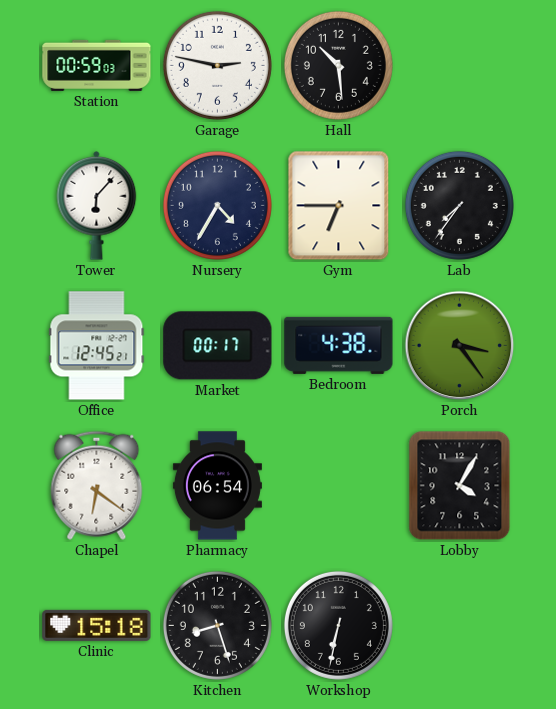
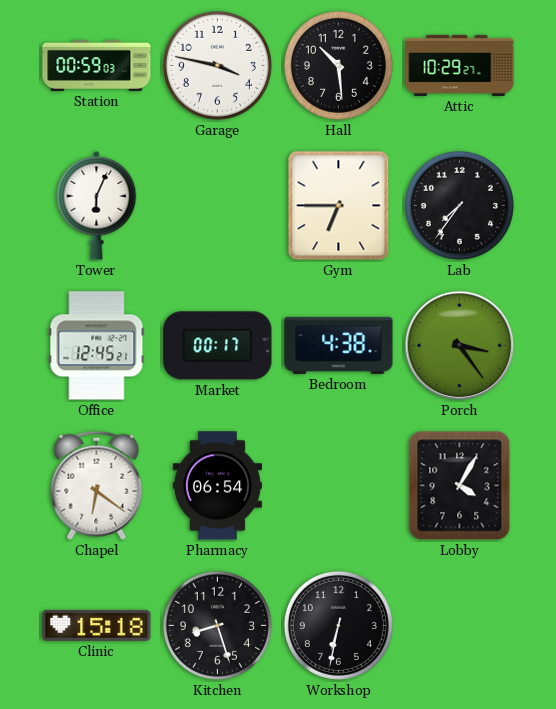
Garage: 2:47 -> 3:47
Attic: none -> 10:29
Tower: 6:07 -> 6:04
Nursery: 4:35 -> none
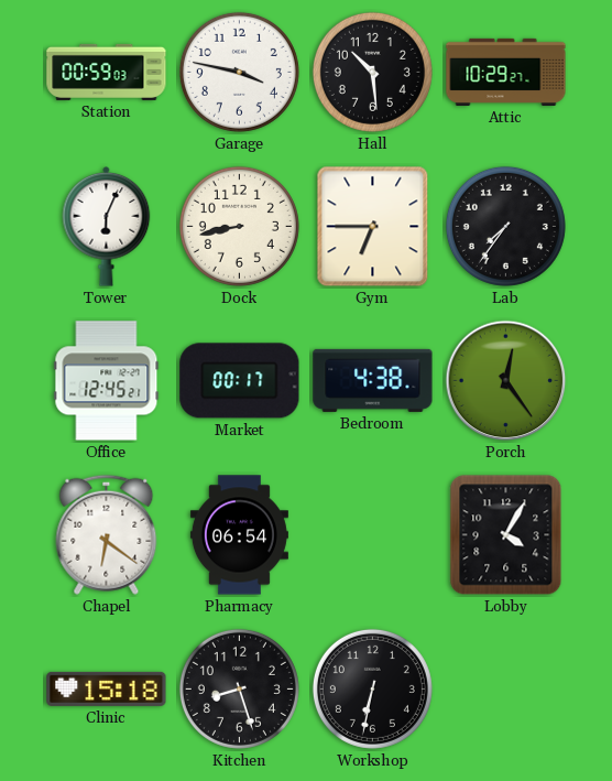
Dock: none -> 8:43
Porch: 3:24 -> 12:24
